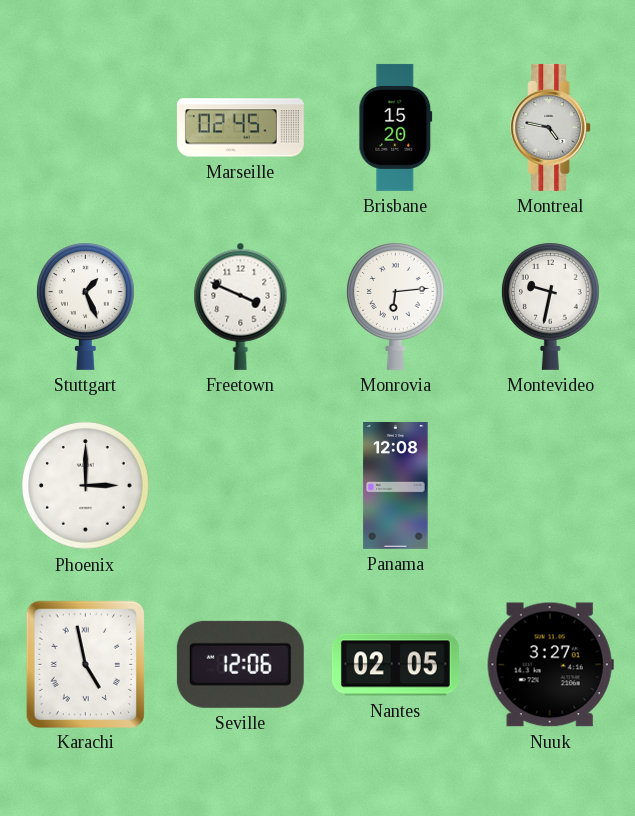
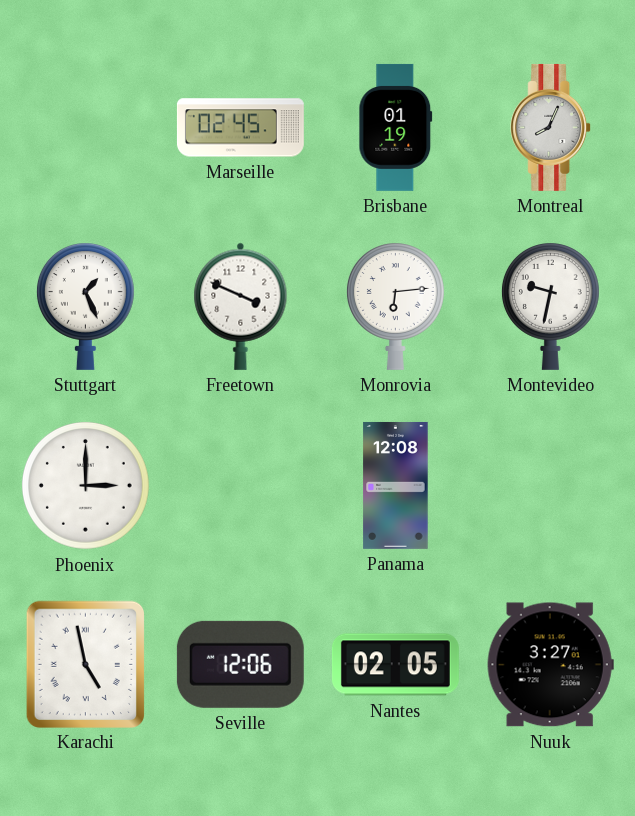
Brisbane: 15:20 -> 01:19
Montreal: 4:47 -> 8:04
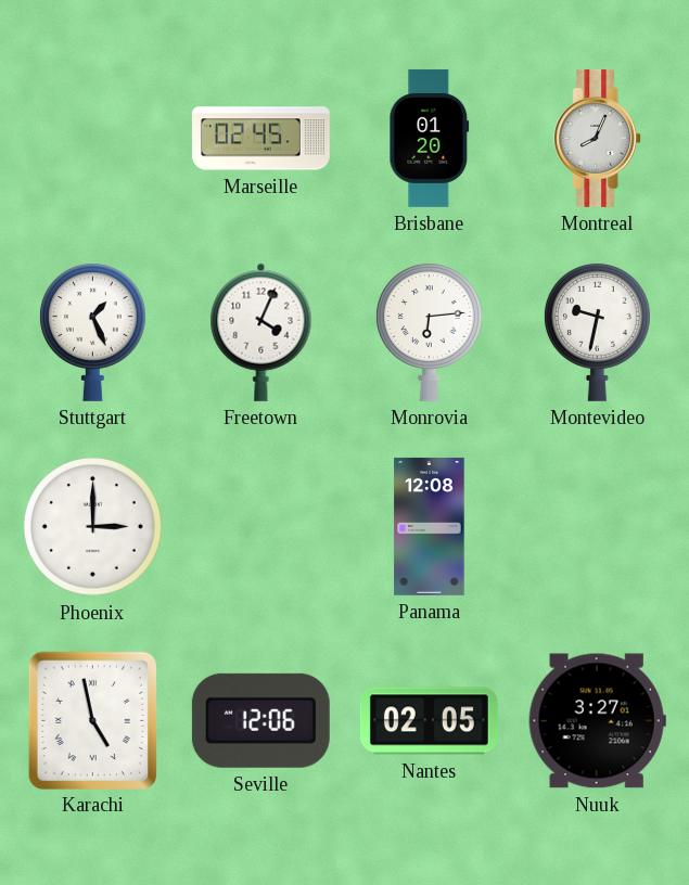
Brisbane: 01:19 -> 01:20
Freetown: 3:49 -> 4:04
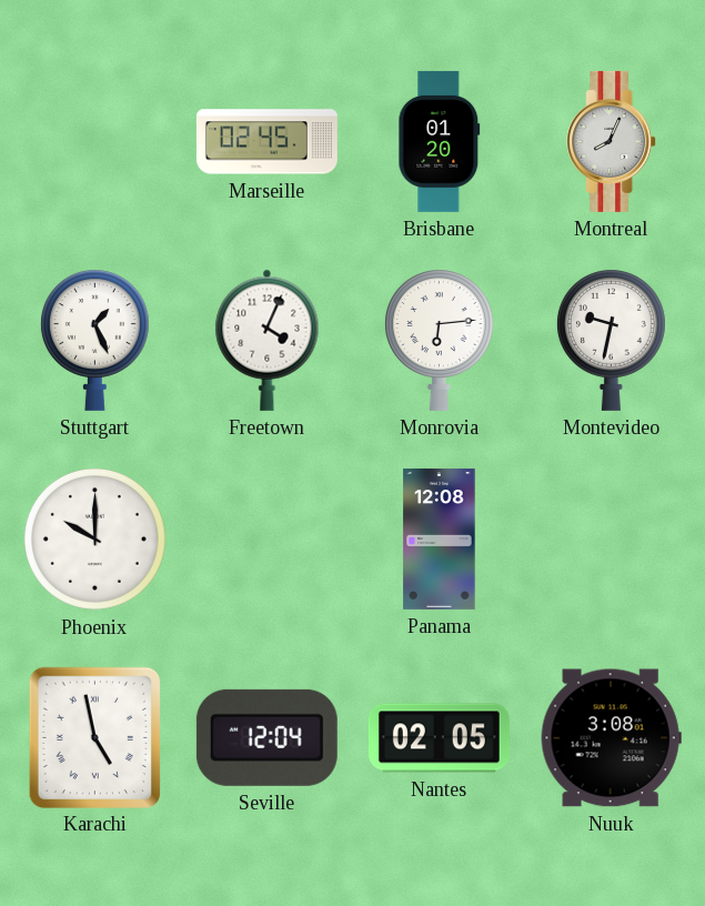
Phoenix: 3:00 -> 10:00
Seville: 12:06 -> 12:04
Nuuk: 3:27 -> 3:08
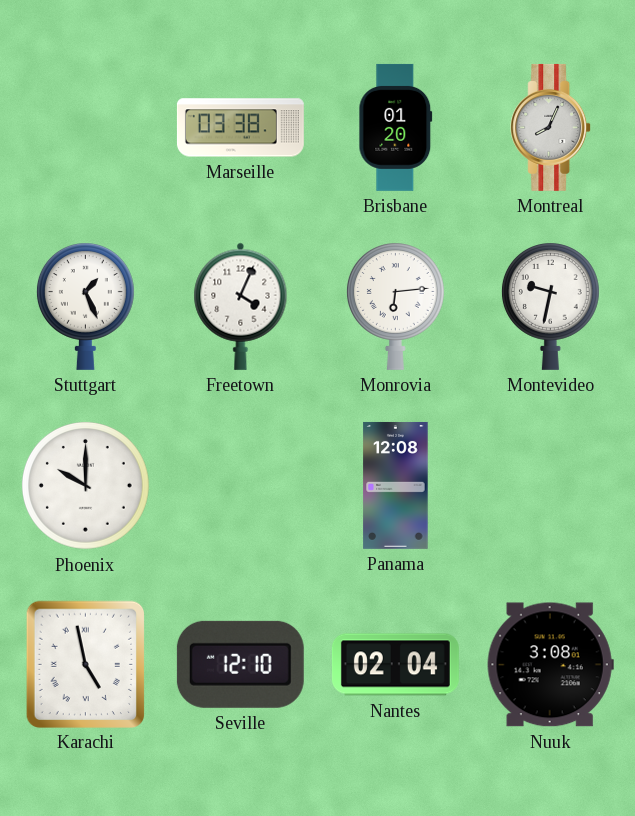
Marseille: 02:45 -> 03:38
Seville: 12:04 -> 12:10
Nantes: 02:05 -> 02:04
